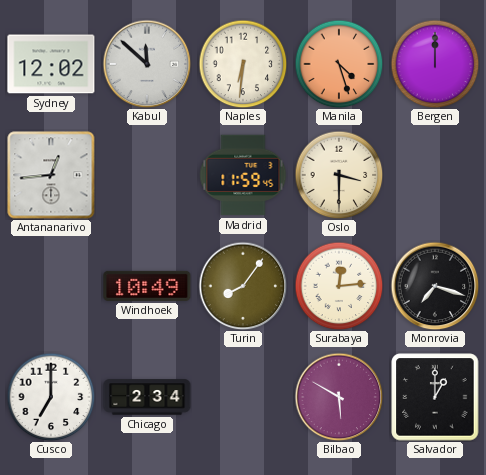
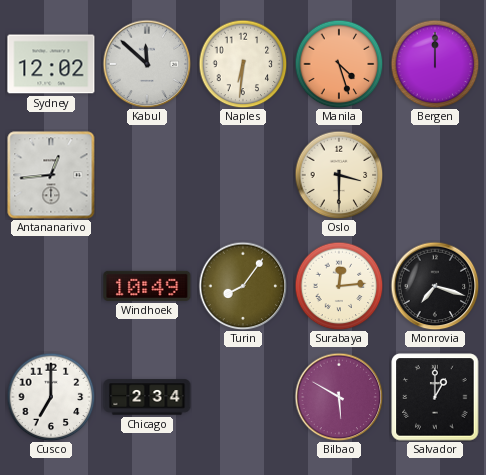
Madrid: 11:59 -> none
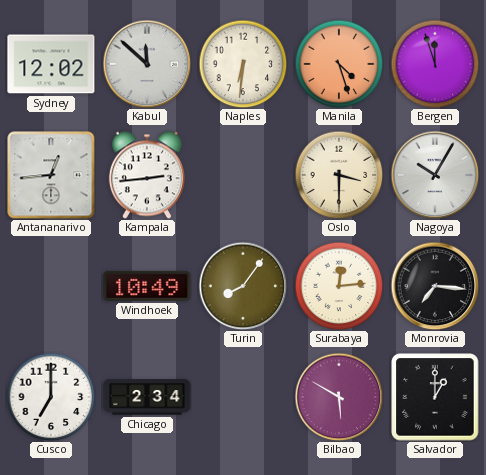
Bergen: 12:00 -> 11:57
Kampala: none -> 2:44
Nagoya: none -> 10:05
Monrovia: 7:18 -> 7:16
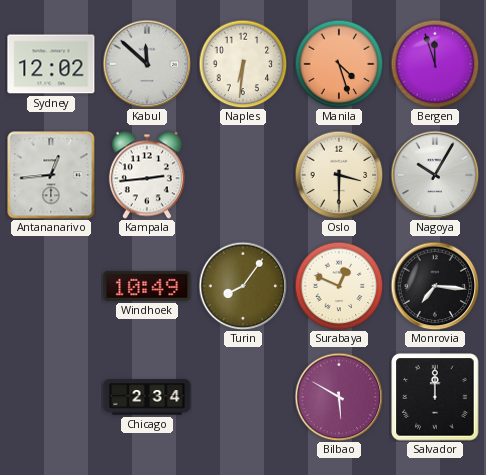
Surabaya: 12:14 -> 12:49
Cusco: 7:00 -> none
Salvador: 1:00 -> 12:00
